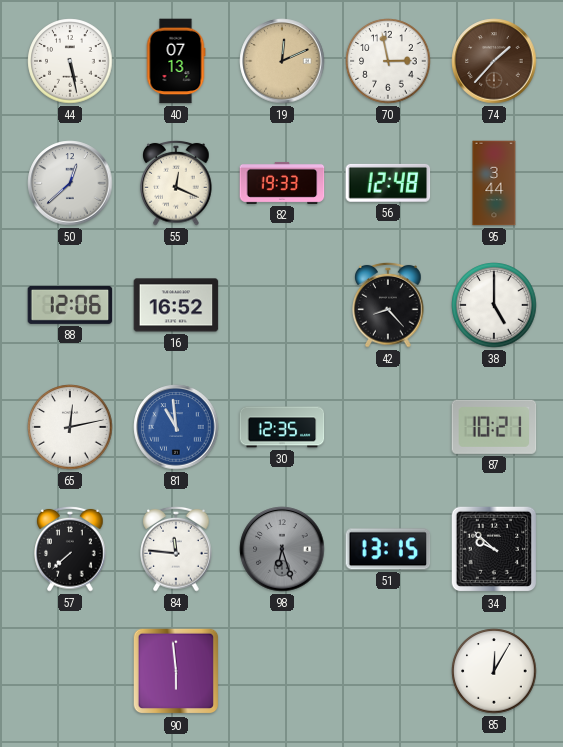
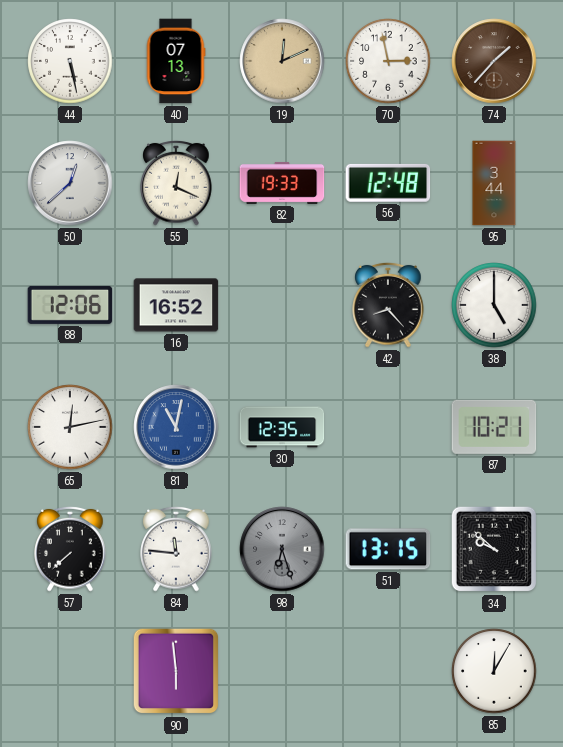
81: 10:59 -> 11:02
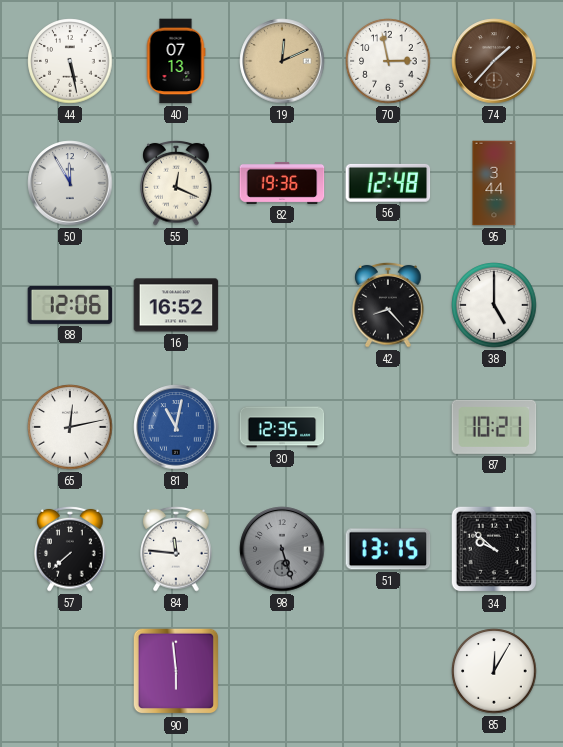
50: 12:38 -> 11:55
82: 19:33 -> 19:36
98: 6:27 -> 5:27
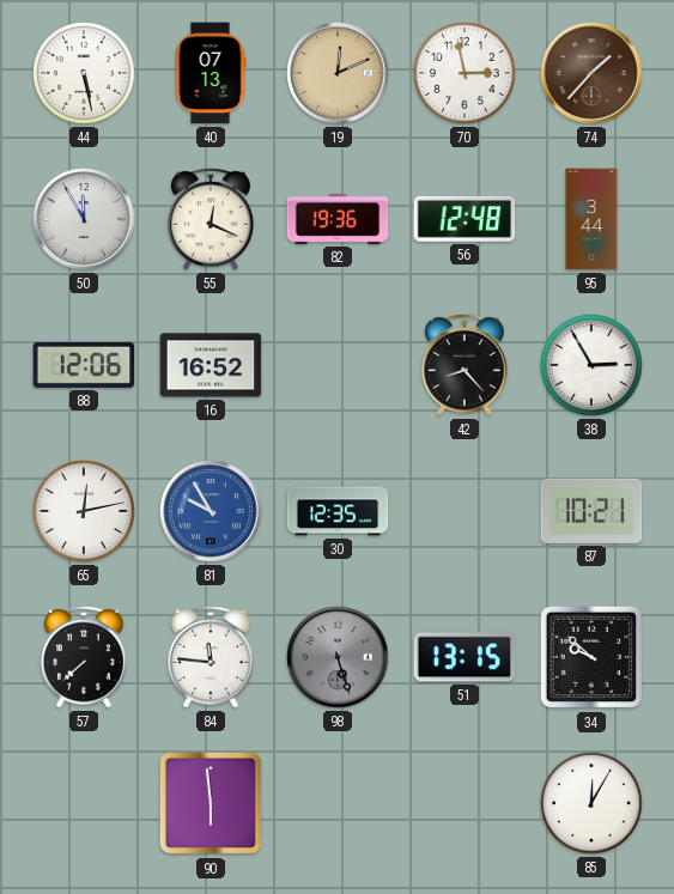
38: 5:00 -> 2:55
81: 11:02 -> 9:55
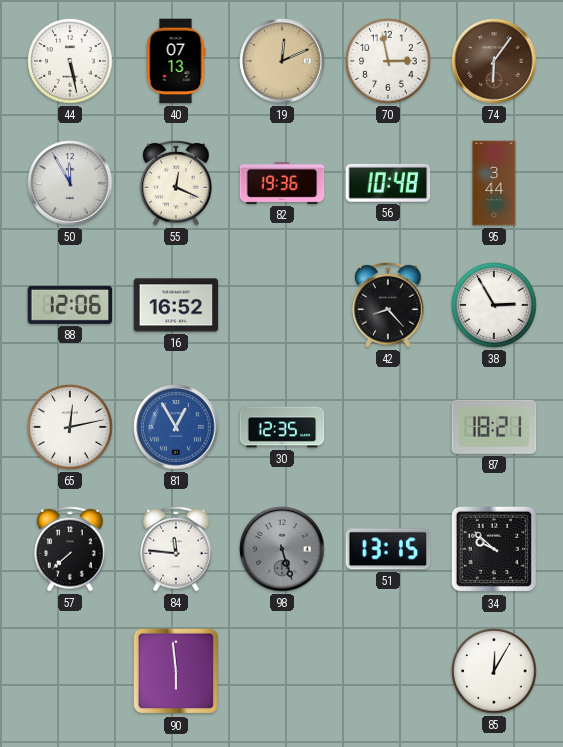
74: 1:37 -> 6:06
56: 12:48 -> 10:48
81: 9:55 -> 12:55
87: 10:21 -> 18:21
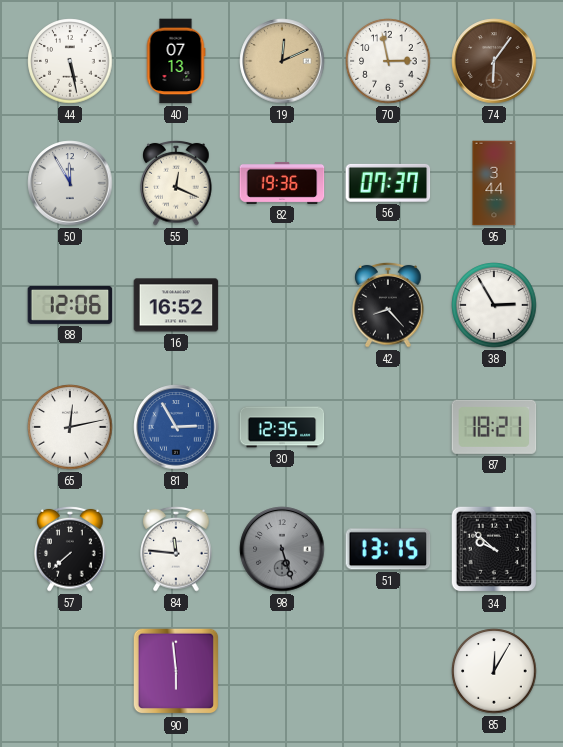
56: 10:48 -> 07:37
81: 12:55 -> 2:55
